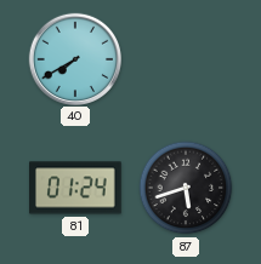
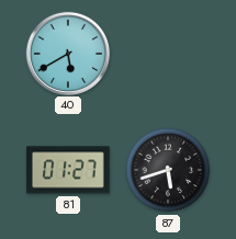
40: 7:40 -> 5:40
81: 01:24 -> 01:27
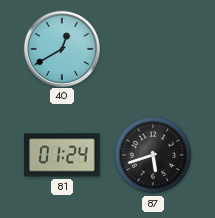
40: 5:40 -> 12:40
81: 01:27 -> 01:24
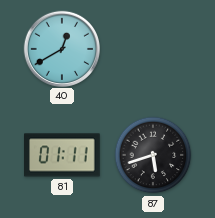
81: 01:24 -> 01:11
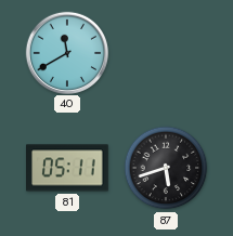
40: 12:40 -> 11:40
81: 01:11 -> 05:11
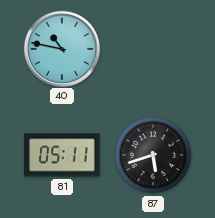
40: 11:40 -> 10:47
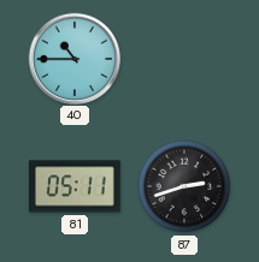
40: 10:47 -> 10:45
87: 5:42 -> 2:42
